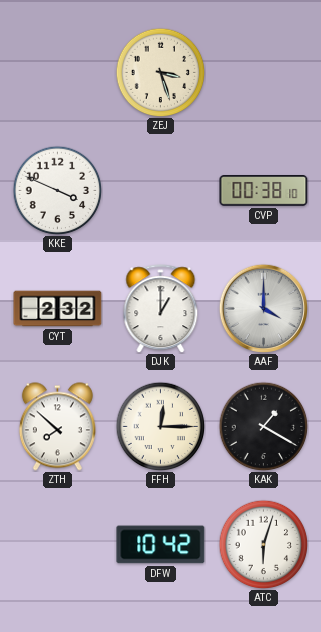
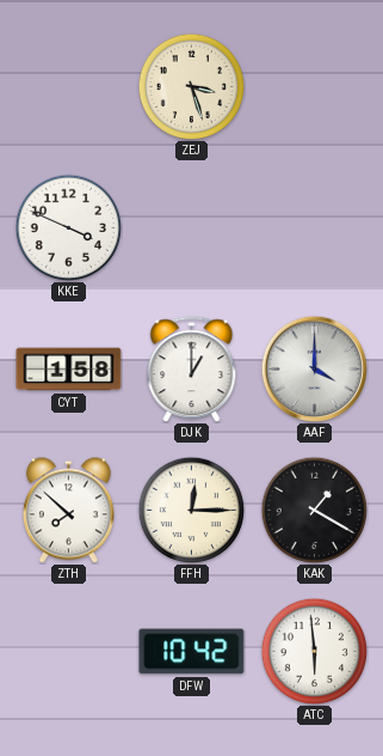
CVP: 00:38 -> none
CYT: 2:32 -> 1:58
ATC: 6:03 -> 5:59
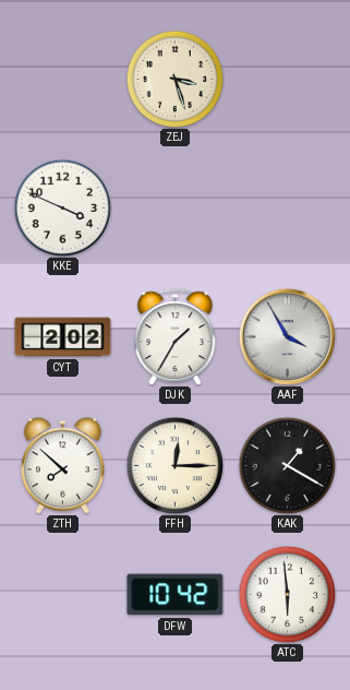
CYT: 1:58 -> 2:02
DJK: 1:00 -> 1:35
AAF: 4:00 -> 3:55
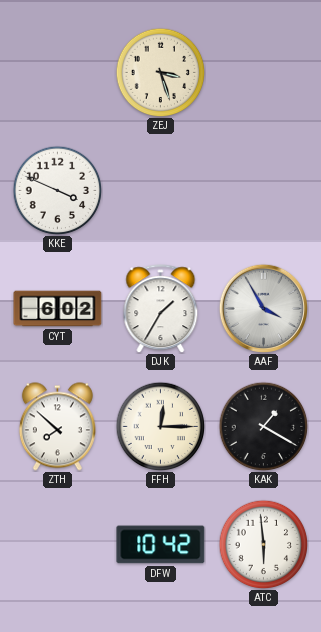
CYT: 2:02 -> 6:02
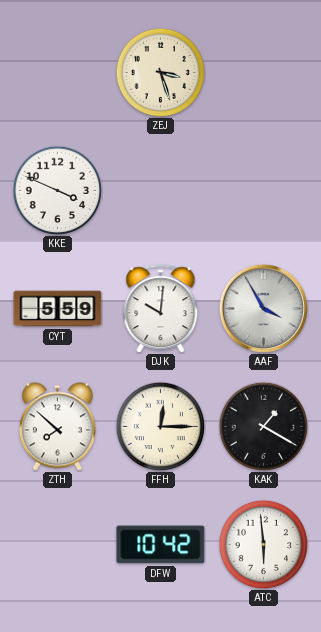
CYT: 6:02 -> 5:59
DJK: 1:35 -> 10:01
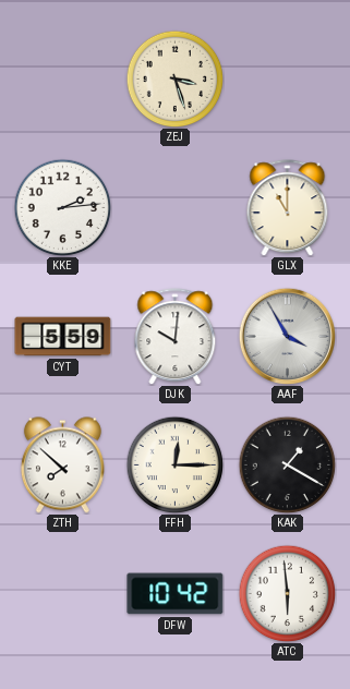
KKE: 3:49 -> 2:14
GLX: none -> 11:00
